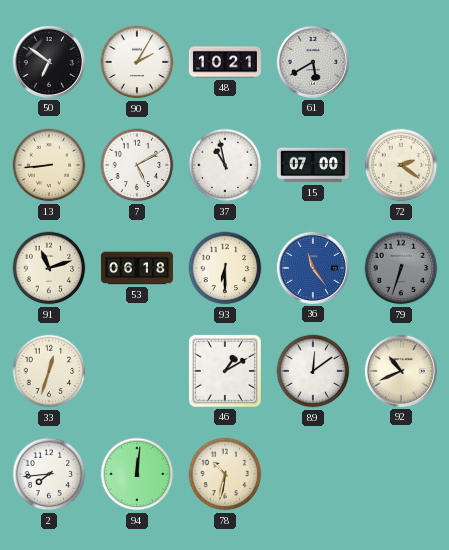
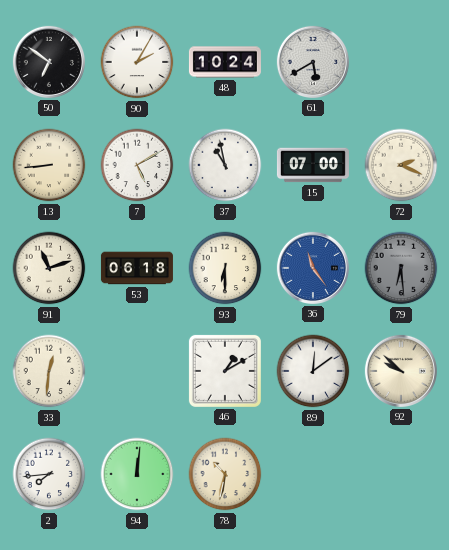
48: 10:21 -> 10:24
72: 2:21 -> 2:19
79: 6:33 -> 6:29
33: 12:33 -> 12:31
92: 10:41 -> 9:52
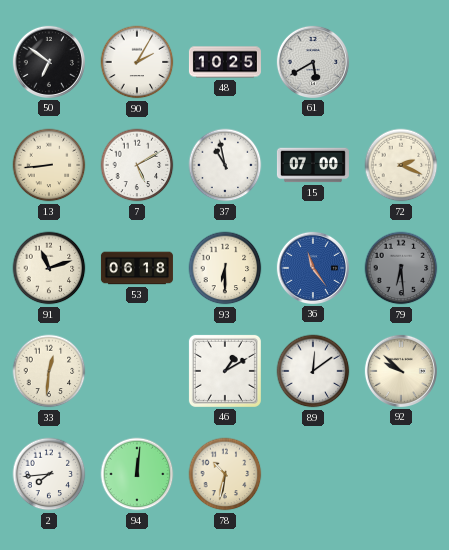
48: 10:24 -> 10:25
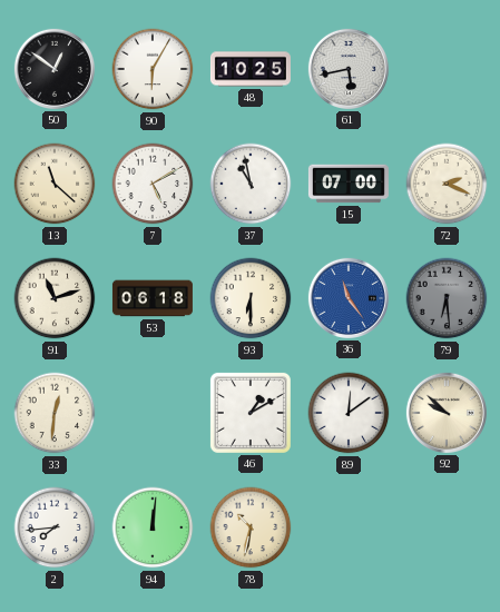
50: 6:51 -> 12:51
90: 2:05 -> 6:05
61: 5:40 -> 5:43
13: 8:44 -> 11:22
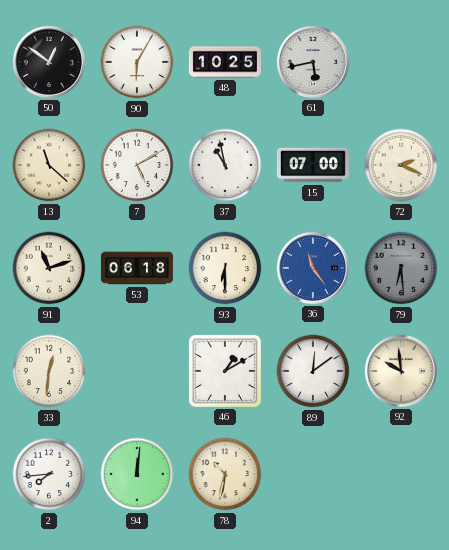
92: 9:52 -> 9:59
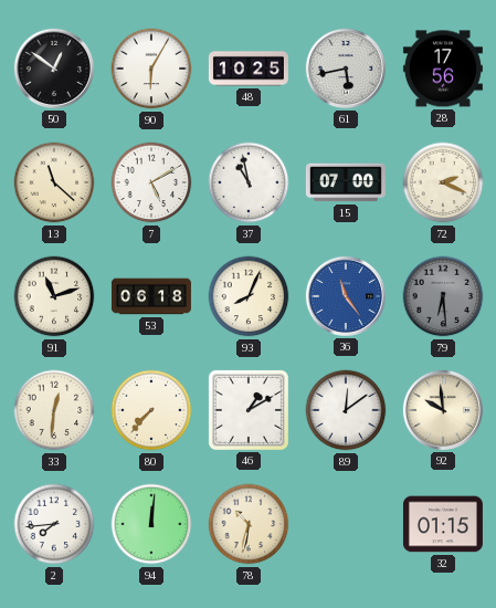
28: none -> 17:56
93: 6:30 -> 8:04
80: none -> 7:37
32: none -> 01:15
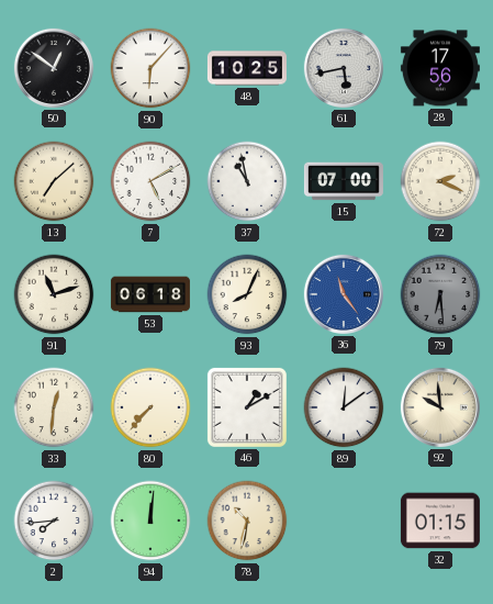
90: 6:05 -> 6:07
13: 11:22 -> 7:08
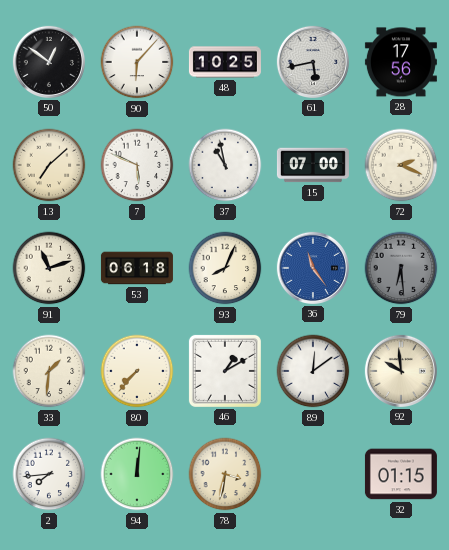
7: 5:10 -> 5:49
33: 12:31 -> 1:31
78: 10:32 -> 3:32
